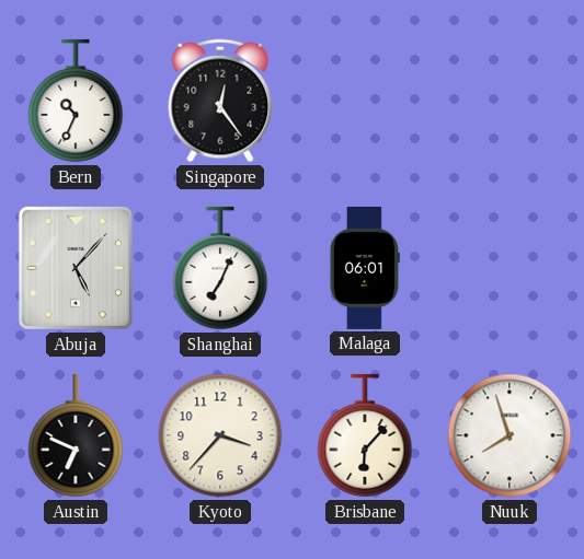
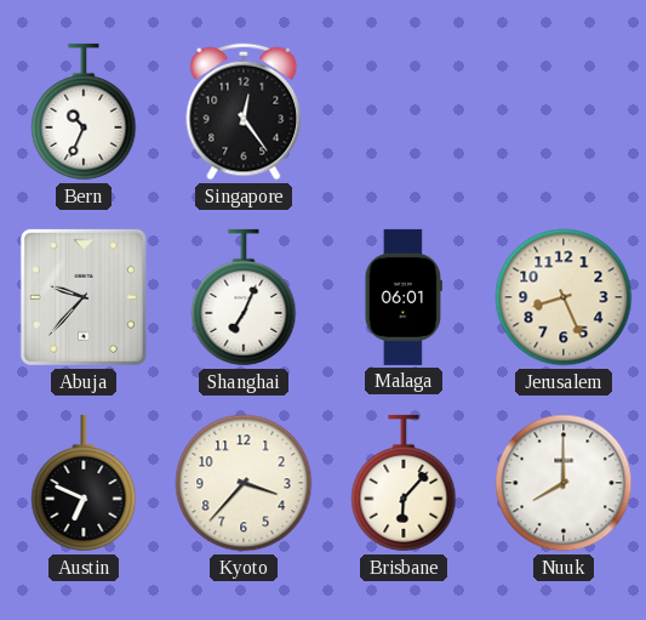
Abuja: 5:07 -> 9:37
Jerusalem: none -> 8:26
Nuuk: 7:57 -> 8:00
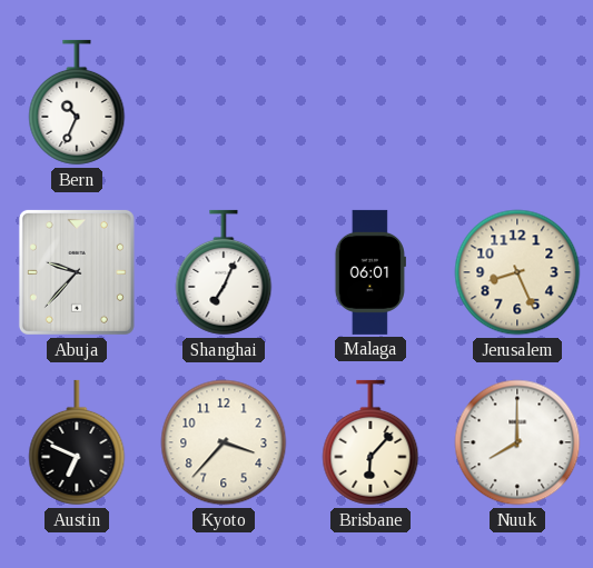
Singapore: 12:24 -> none
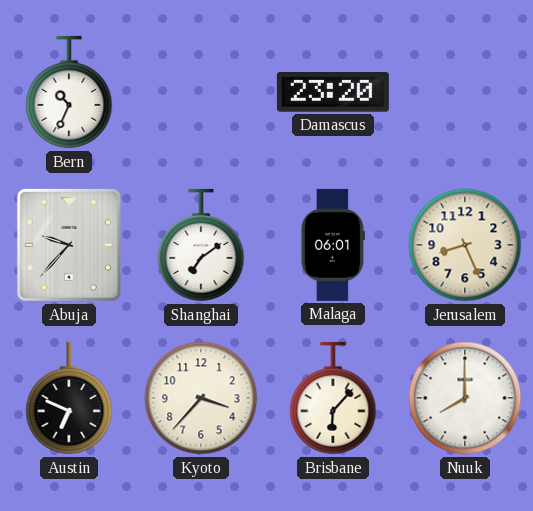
Damascus: none -> 23:20
Shanghai: 7:04 -> 7:09
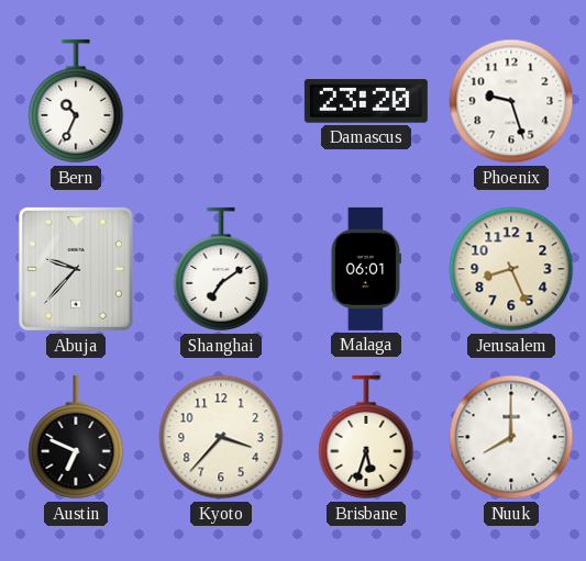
Phoenix: none -> 9:27
Brisbane: 6:07 -> 5:33
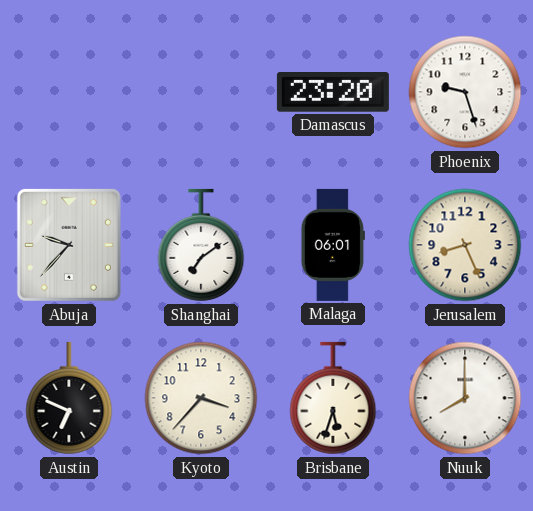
Bern: 10:34 -> none
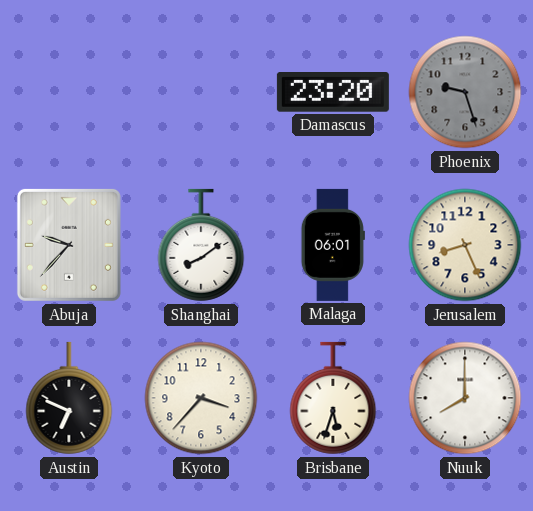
Phoenix dial: white -> grey
Shanghai: 7:09 -> 8:09
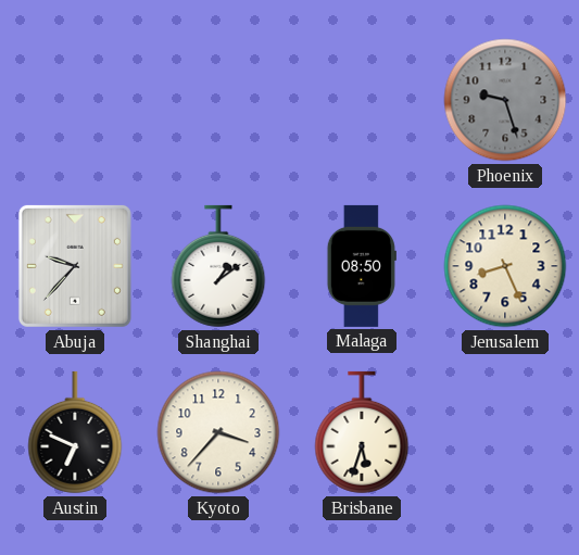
Damascus: 23:20 -> none
Shanghai: 8:09 -> 1:09
Malaga: 06:01 -> 08:50
Nuuk: 8:00 -> none
